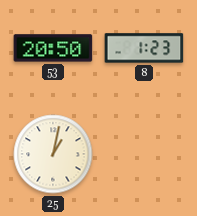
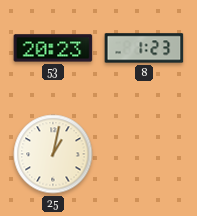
53: 20:50 -> 20:23
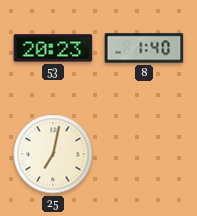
8: 1:23 -> 1:40
25: 1:02 -> 7:02
